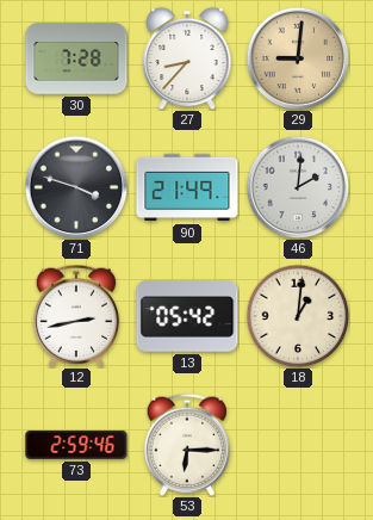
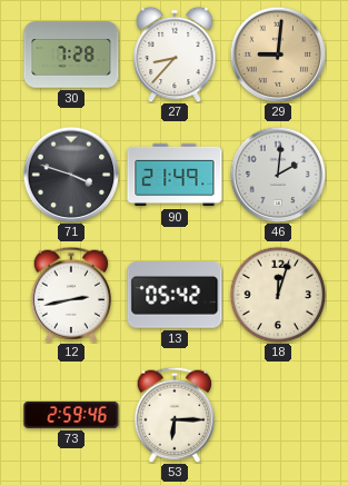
18: 1:01 -> 12:03
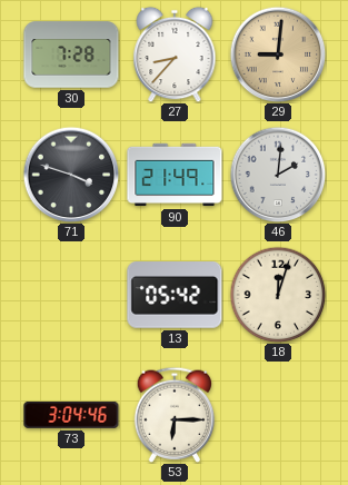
12: 2:43 -> none
73: 2:59 -> 3:04
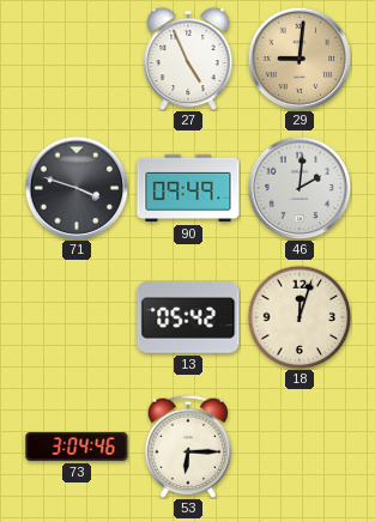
30: 7:28 -> none
27: 8:37 -> 4:56
90: 21:49 -> 09:49
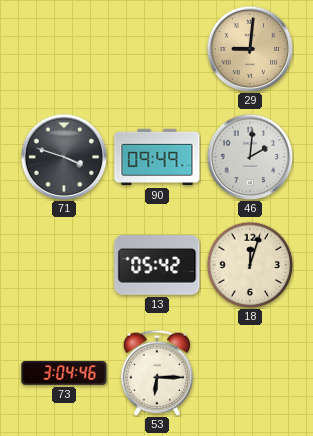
27: 4:56 -> none
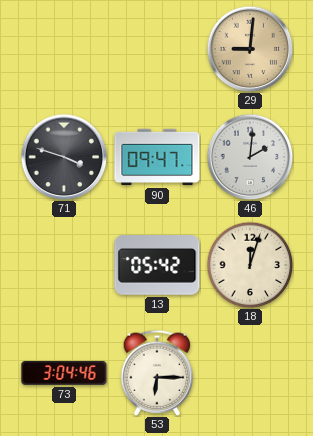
90: 09:49 -> 09:47
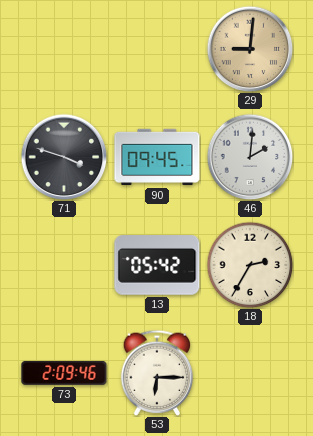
90: 09:47 -> 09:45
18: 12:03 -> 2:35
73: 3:04 -> 2:09
